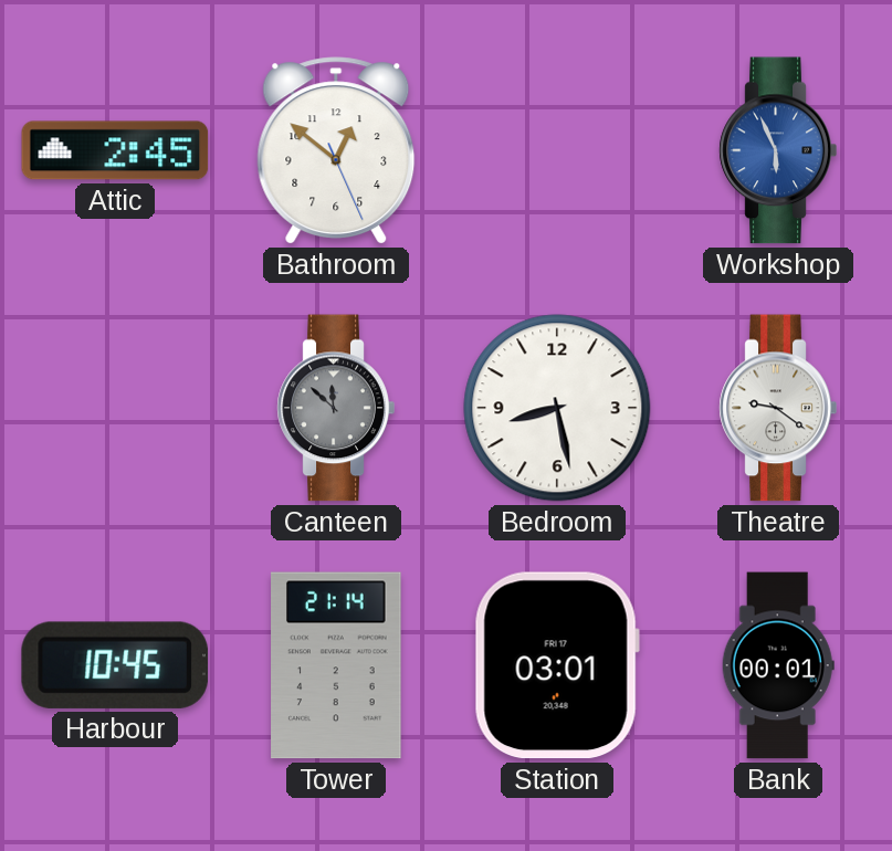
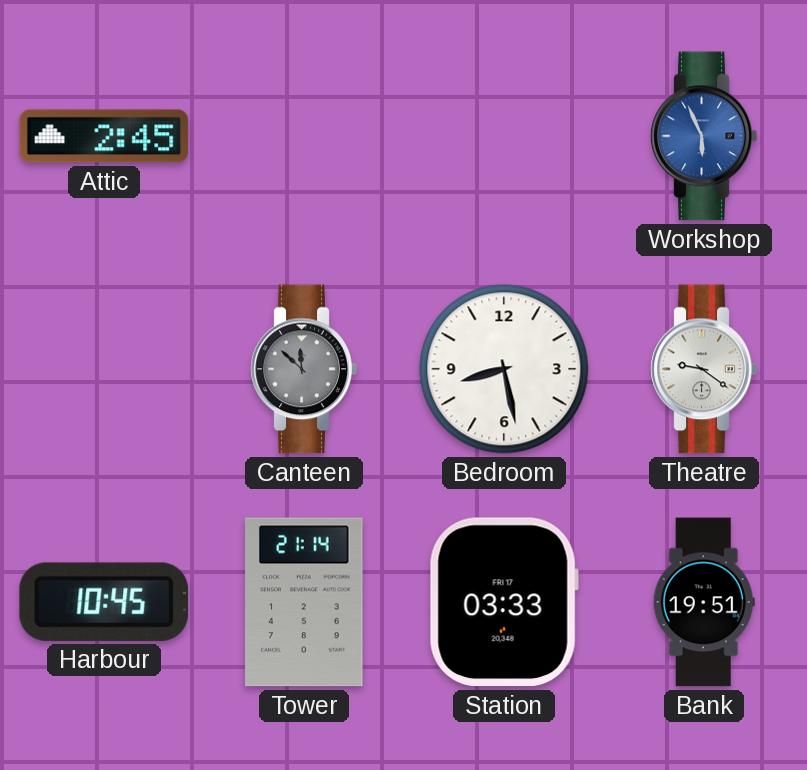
Bathroom: 12:51 -> none
Station: 03:01 -> 03:33
Bank: 00:01 -> 19:51
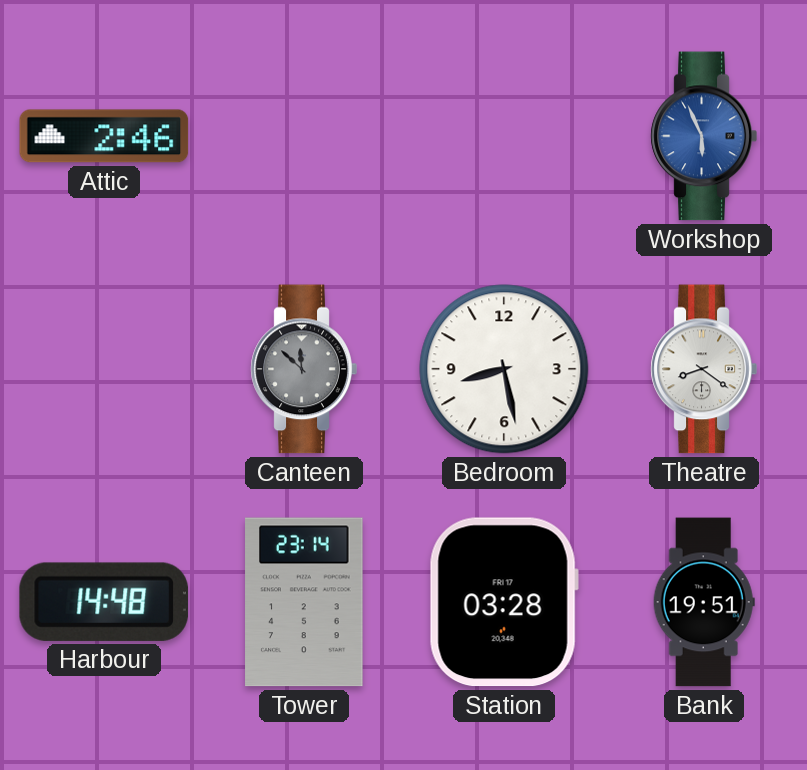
Attic: 2:45 -> 2:46
Theatre: 9:21 -> 8:21
Harbour: 10:45 -> 14:48
Tower: 21:14 -> 23:14
Station: 03:33 -> 03:28
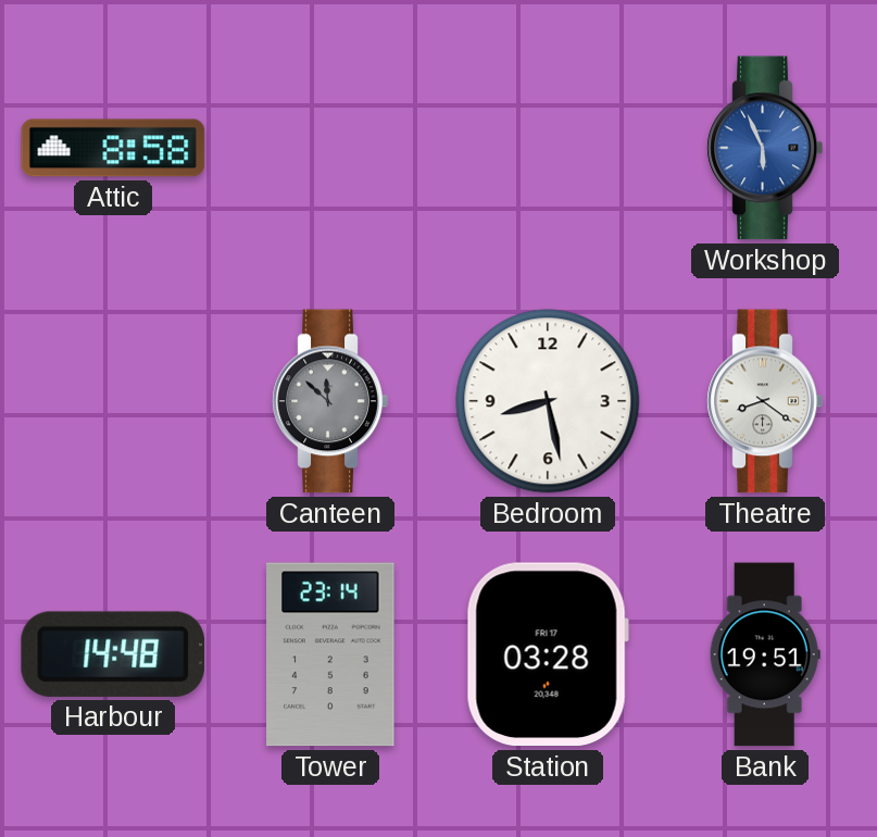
Attic: 2:46 -> 8:58
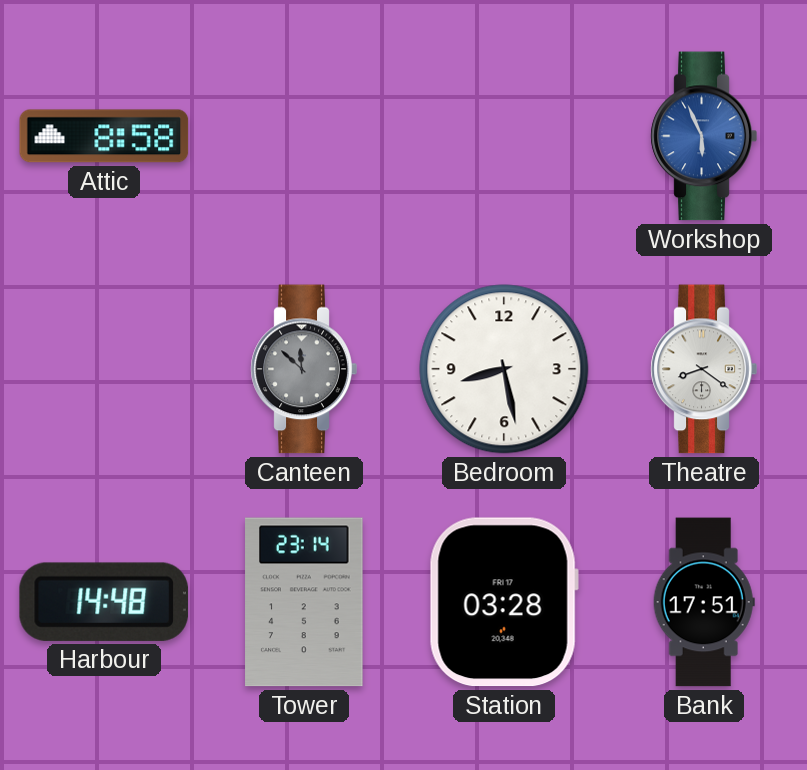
Bank: 19:51 -> 17:51
